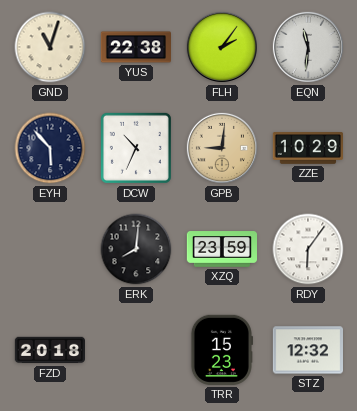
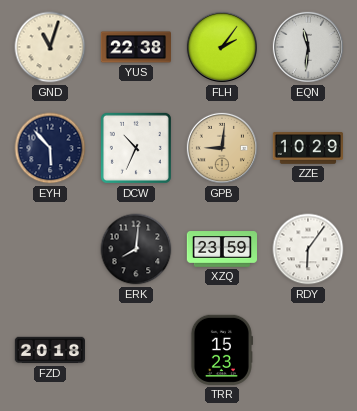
STZ: 12:32 -> none
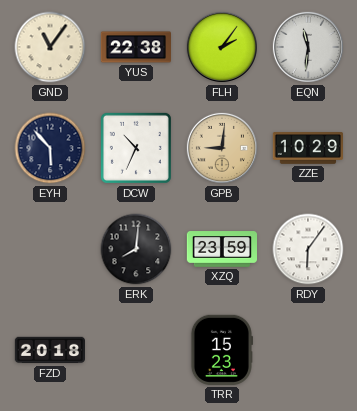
GND: 11:03 -> 11:06
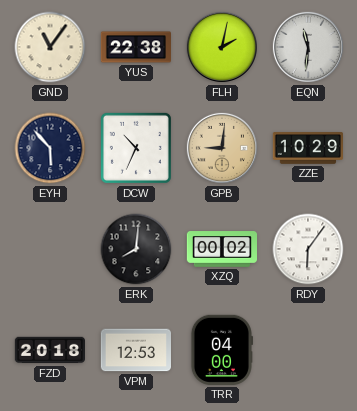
FLH: 2:06 -> 2:02
XZQ: 23:59 -> 00:02
VPM: none -> 12:53
TRR: 15:23 -> 04:00
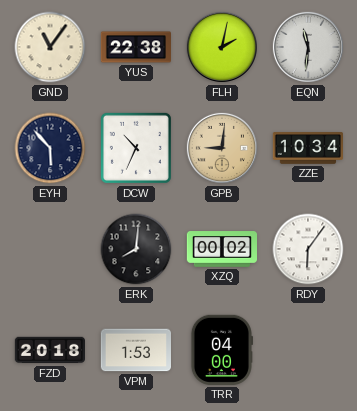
ZZE: 10:29 -> 10:34
VPM: 12:53 -> 1:53
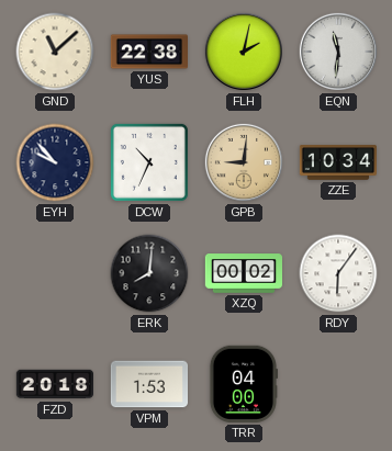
GND: 11:06 -> 11:08
EYH: 5:53 -> 9:53
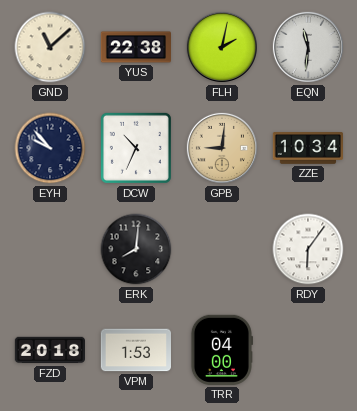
XZQ: 00:02 -> none
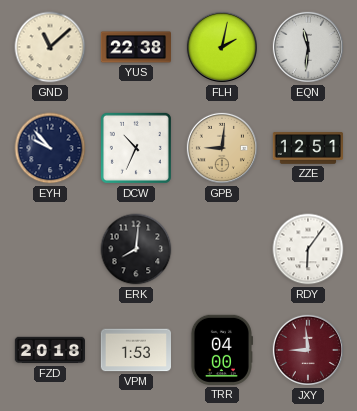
ZZE: 10:34 -> 12:51
JXY: none -> 8:59
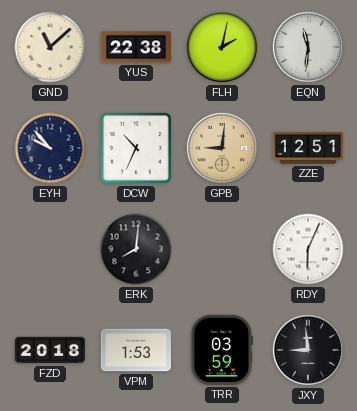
RDY: 6:06 -> 6:04
TRR: 04:00 -> 03:59
JXY dial: burgundy -> black
